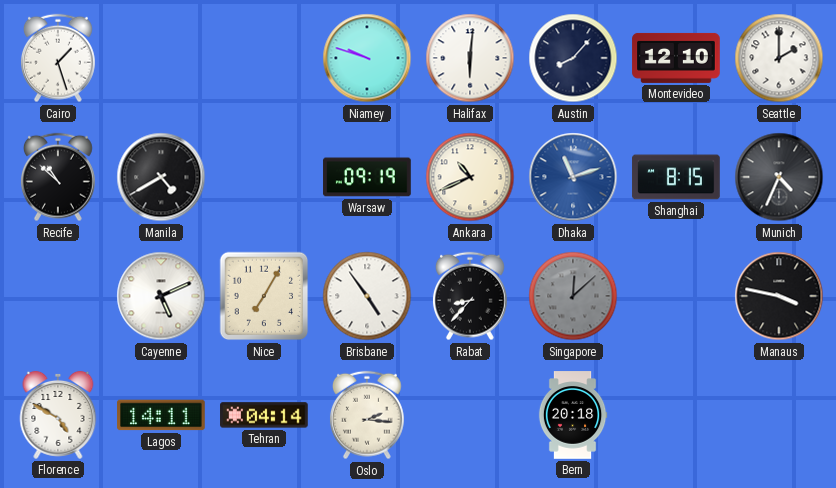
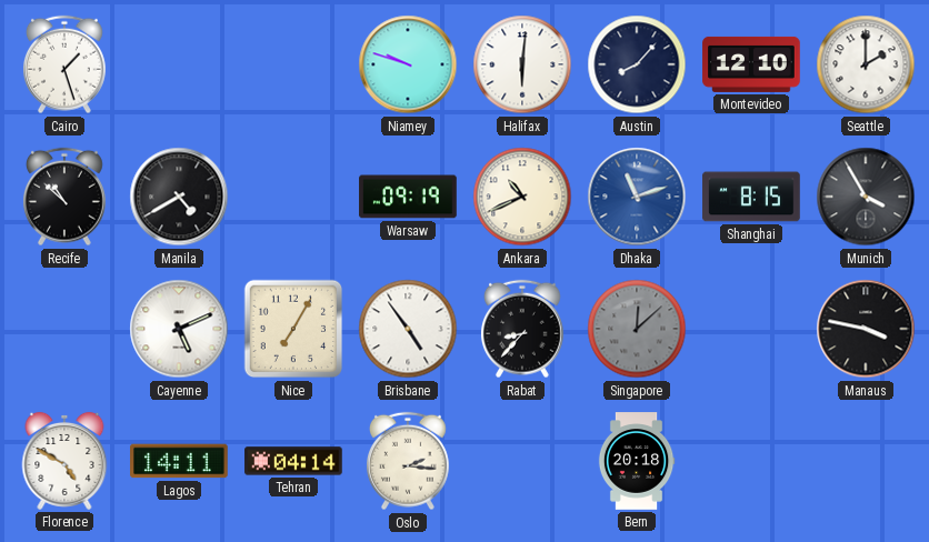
Munich: 4:34 -> 3:55
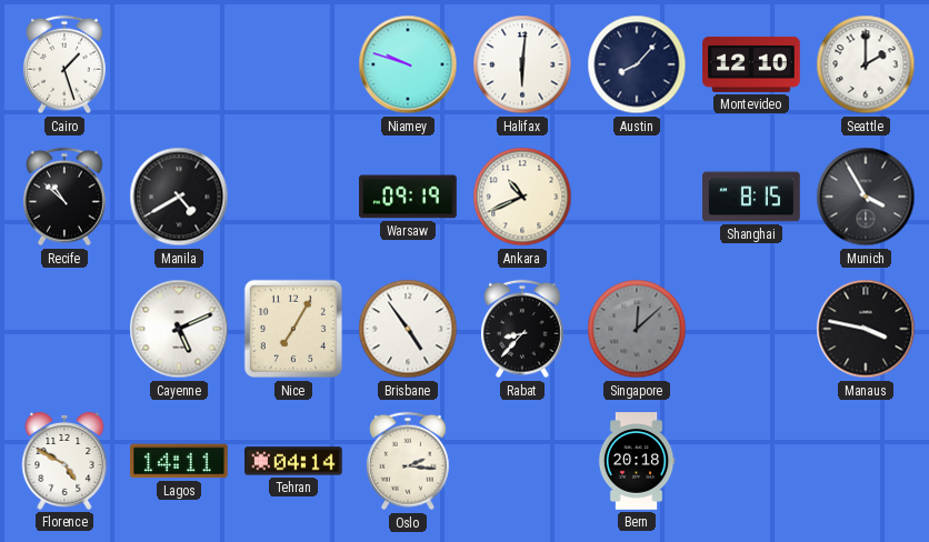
Dhaka: 11:12 -> none
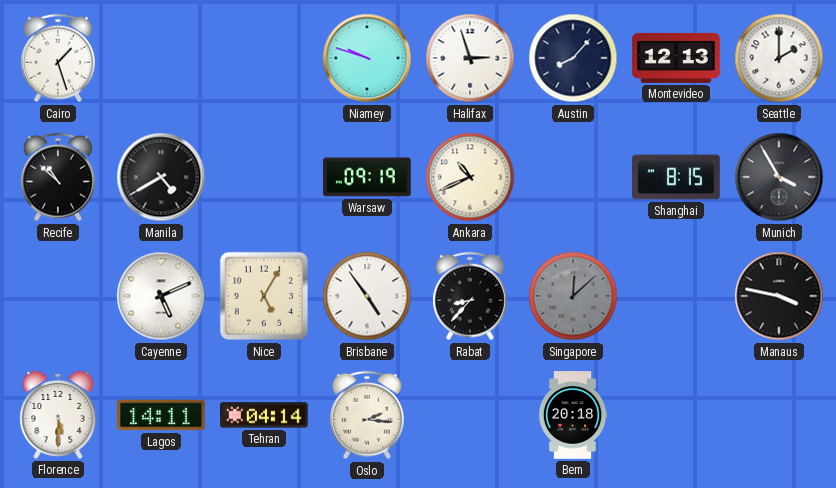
Halifax: 6:01 -> 2:57
Montevideo: 12:10 -> 12:13
Nice: 7:05 -> 5:05
Florence: 4:50 -> 5:30
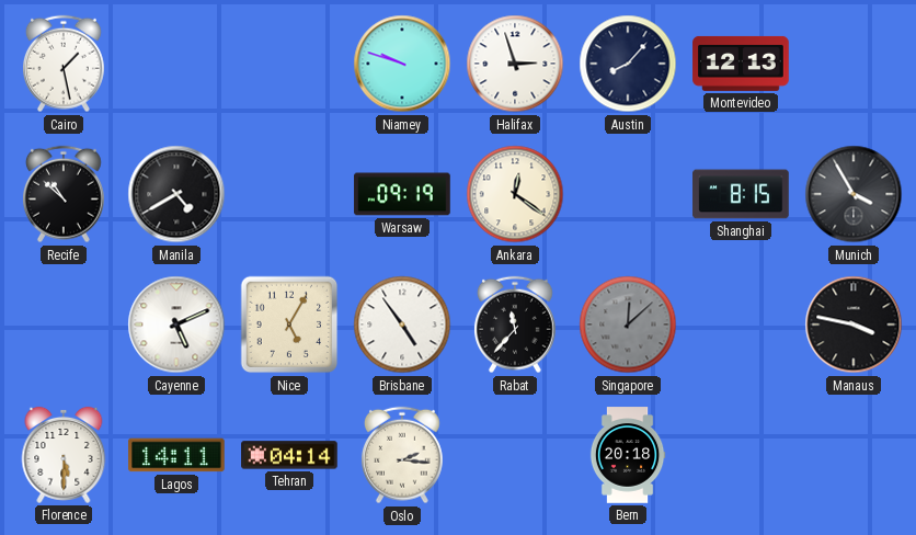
Cairo: 1:27 -> 1:28
Seattle: 2:00 -> none
Ankara: 10:41 -> 12:21
Rabat: 8:37 -> 11:37
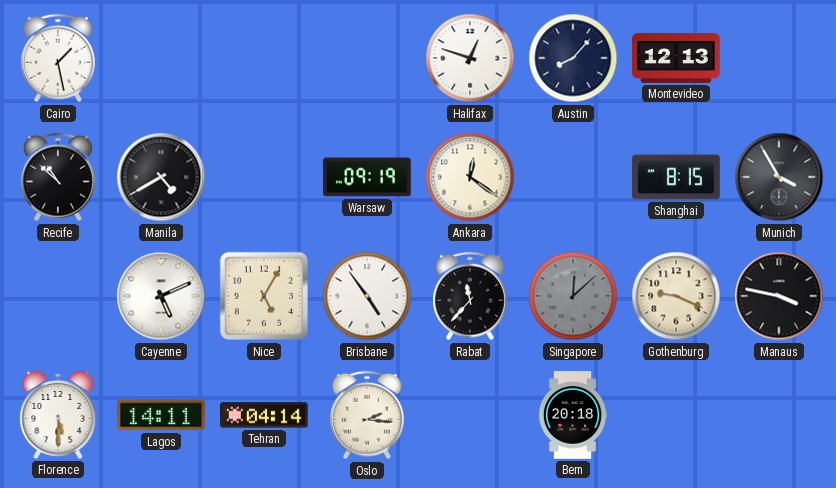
Niamey: 9:48 -> none
Halifax: 2:57 -> 12:48
Gothenburg: none -> 9:19
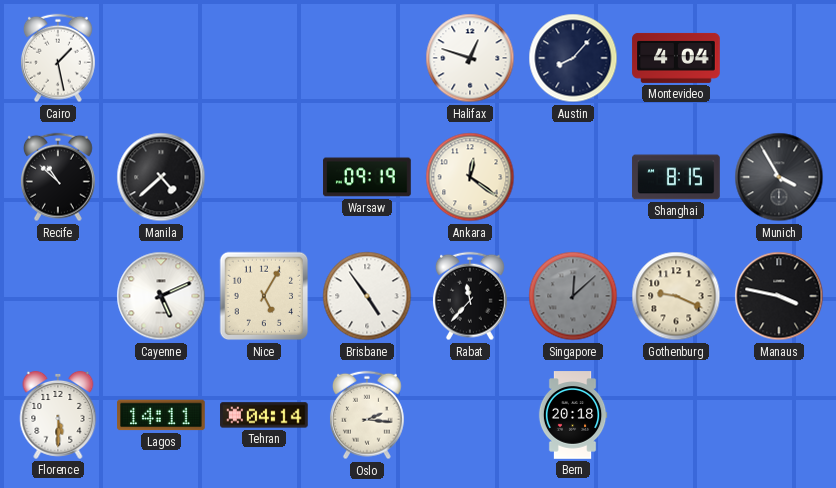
Montevideo: 12:13 -> 4:04
Manila: 4:40 -> 4:38
